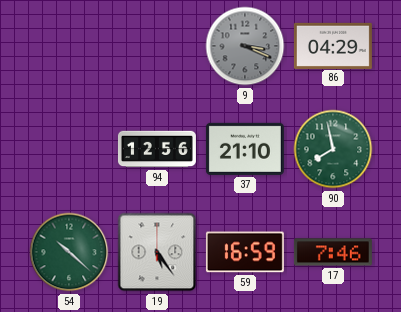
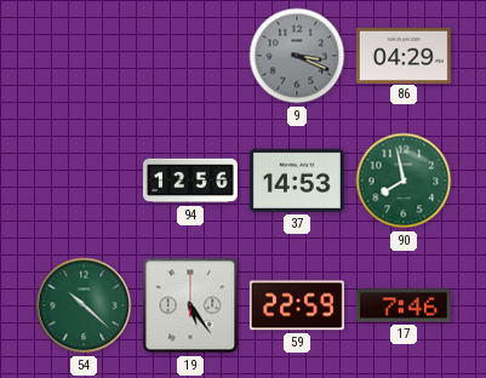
37: 21:10 -> 14:53
59: 16:59 -> 22:59
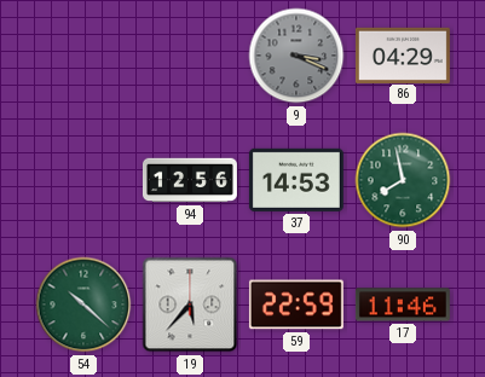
19: 5:24 -> 5:37
17: 7:46 -> 11:46
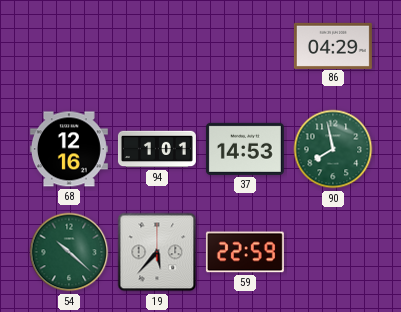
9: 3:19 -> none
68: none -> 12:16
94: 12:56 -> 1:01
17: 11:46 -> none
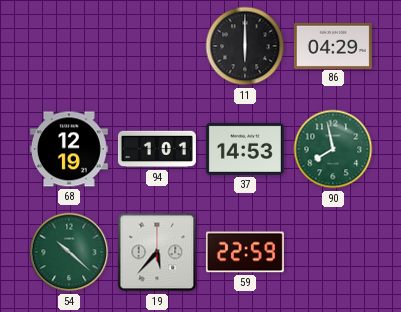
11: none -> 6:00
68: 12:16 -> 12:19
